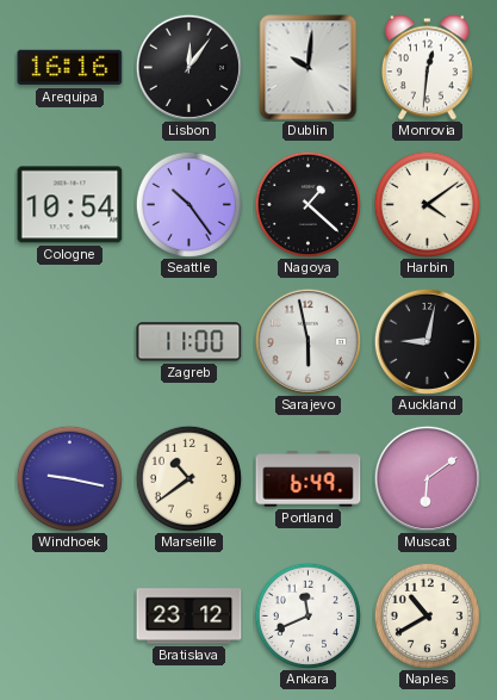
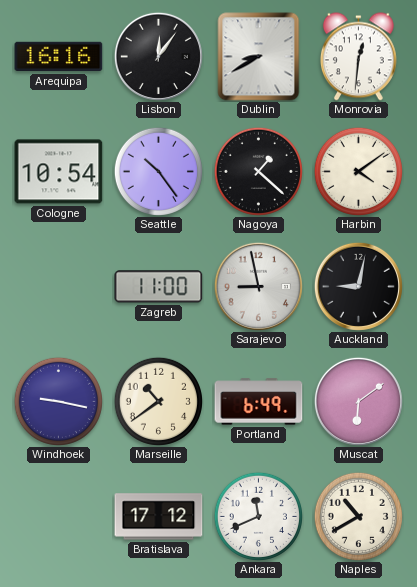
Dublin: 10:01 -> 8:40
Sarajevo: 5:58 -> 8:58
Bratislava: 23:12 -> 17:12
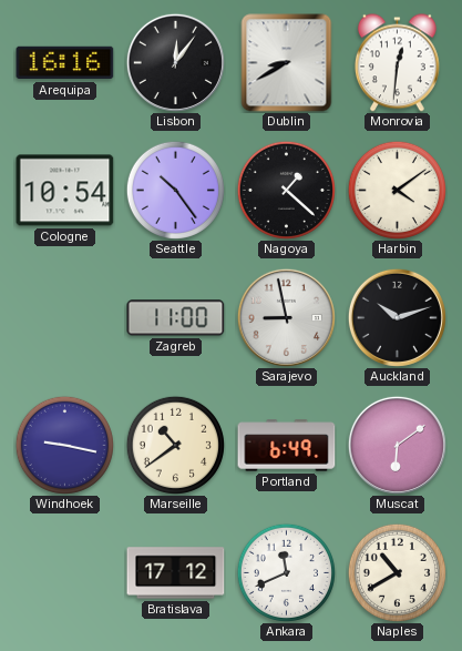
Auckland: 9:02 -> 10:12
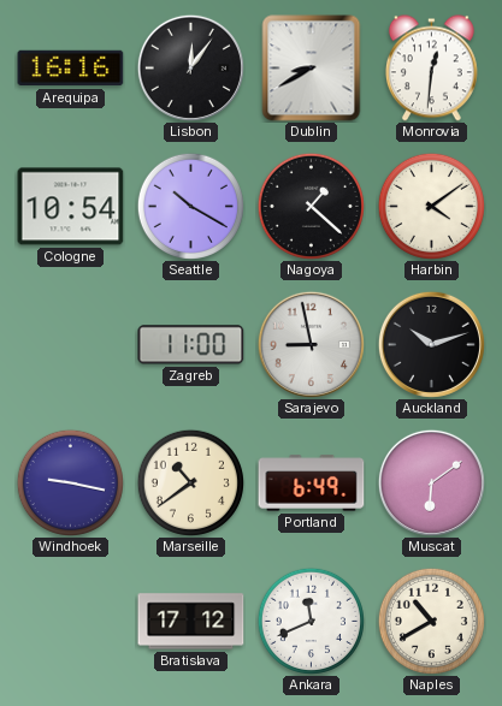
Seattle: 10:24 -> 10:20
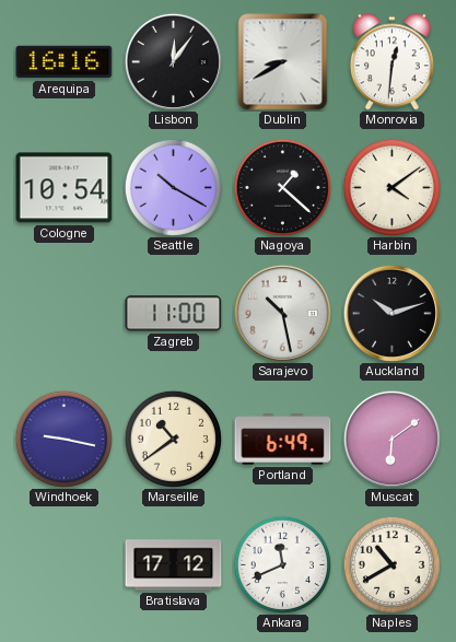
Sarajevo: 8:58 -> 10:28
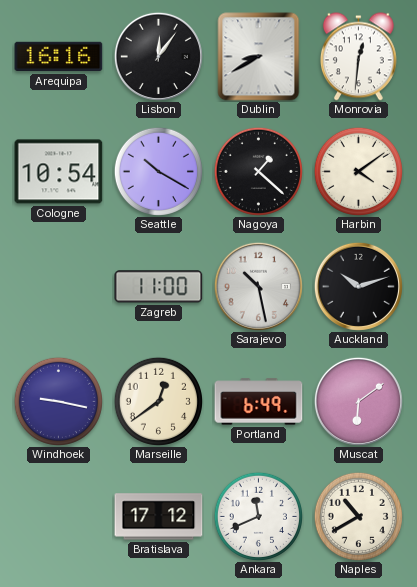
Marseille: 10:39 -> 12:39
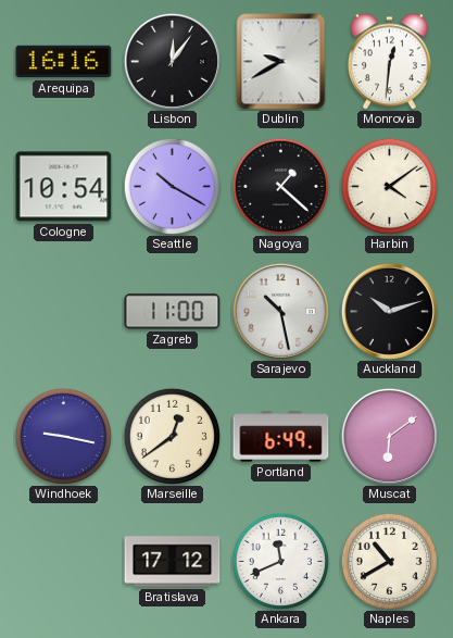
Dublin: 8:40 -> 9:40
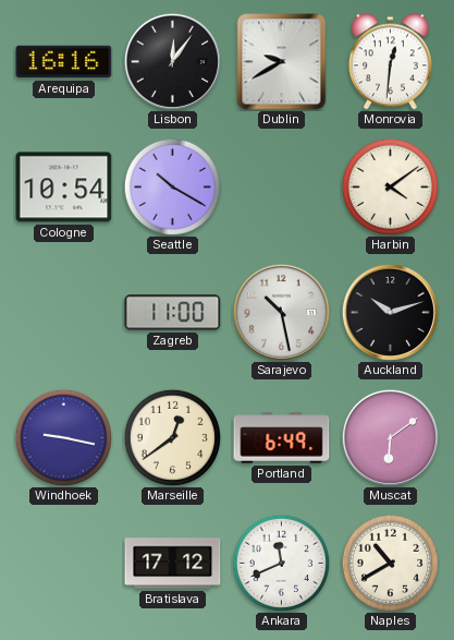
Nagoya: 1:22 -> none
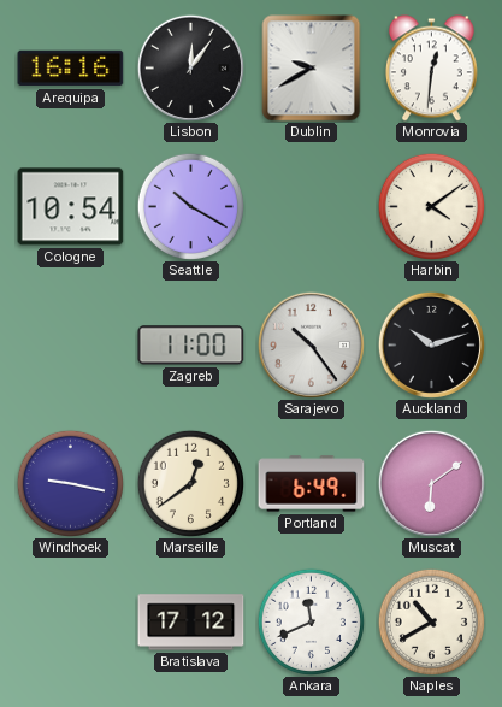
Sarajevo: 10:28 -> 10:24
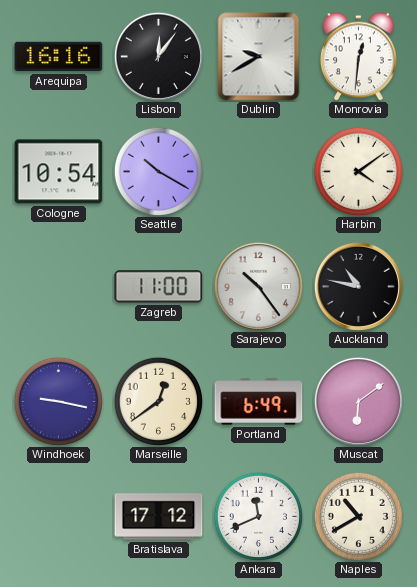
Auckland: 10:12 -> 10:47
